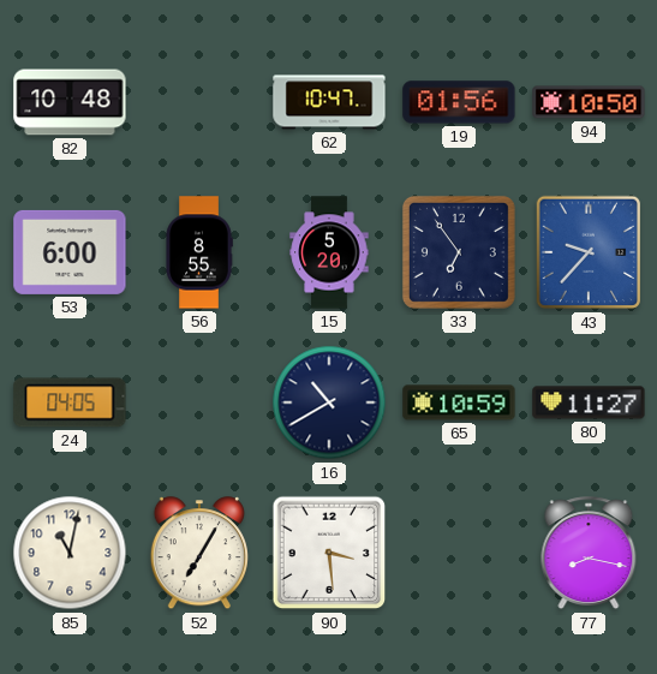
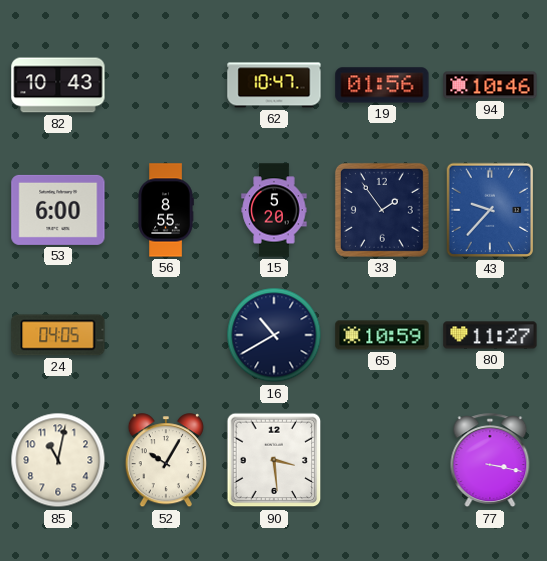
82: 10:48 -> 10:43
94: 10:50 -> 10:46
33: 6:54 -> 1:54
52: 7:05 -> 10:05
77: 8:17 -> 3:17
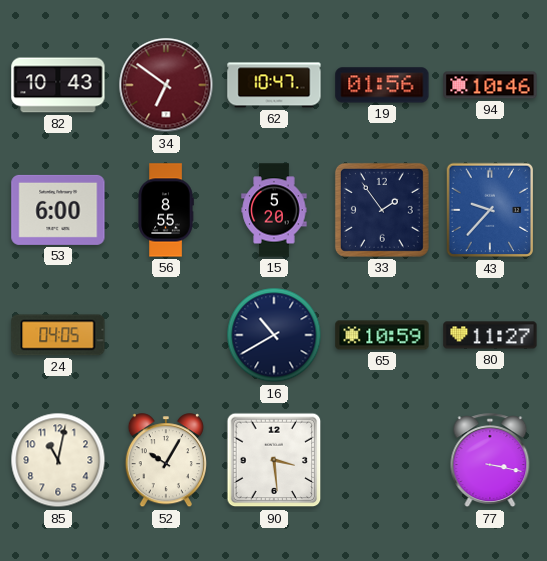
34: none -> 6:51
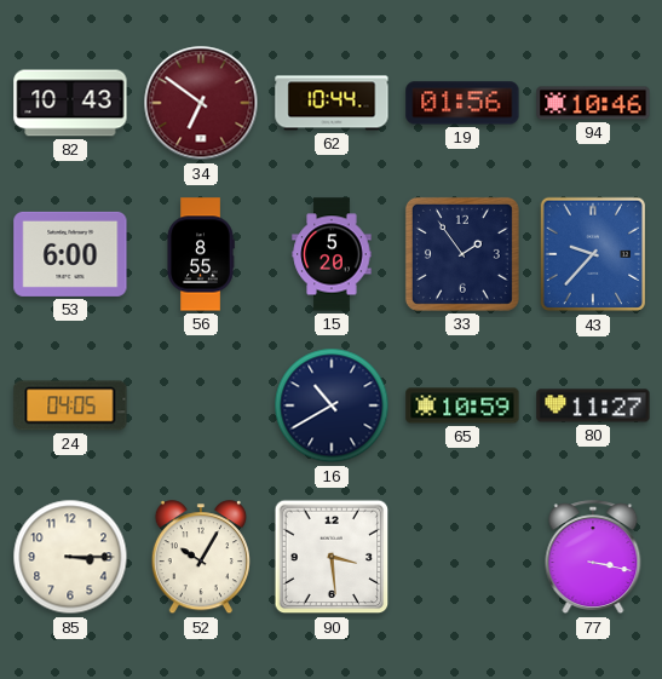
62: 10:47 -> 10:44
85: 11:02 -> 3:15
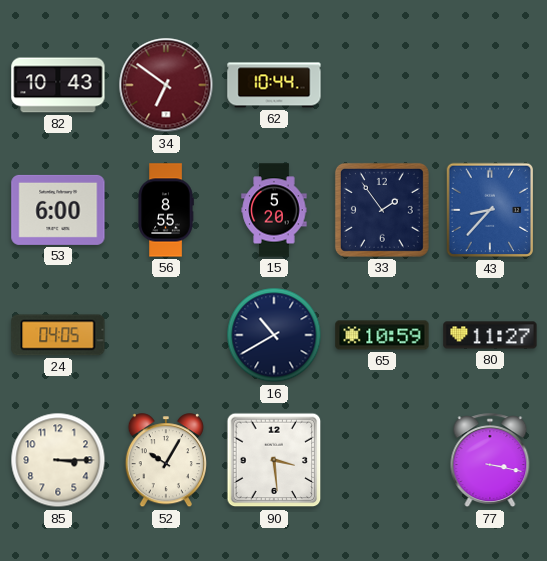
19: 01:56 -> none
94: 10:46 -> none
43: 9:37 -> 8:37
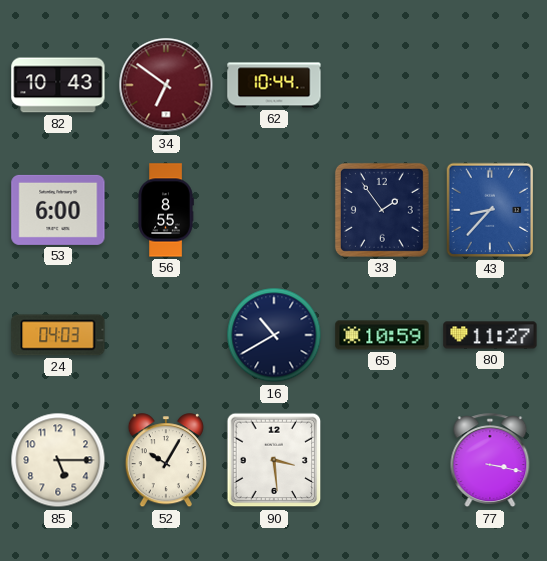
15: 5:20 -> none
24: 04:05 -> 04:03
85: 3:15 -> 5:15
